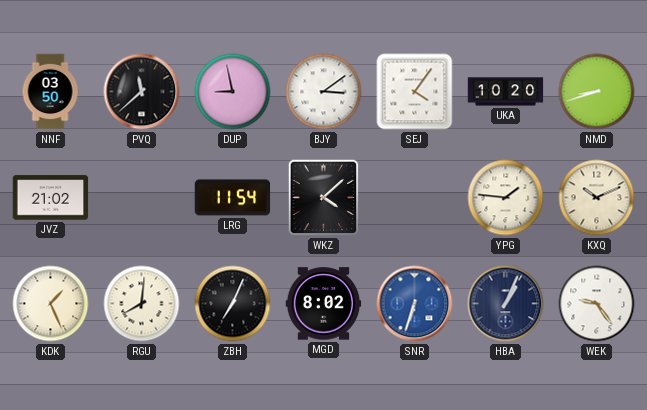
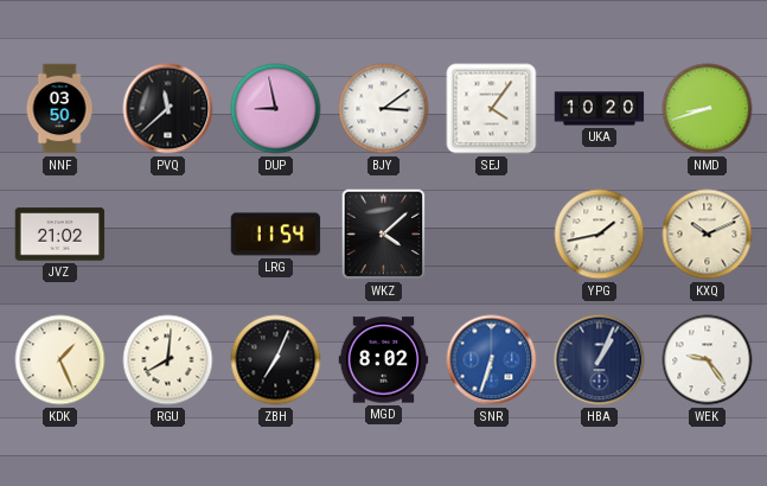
YPG: 1:46 -> 1:43
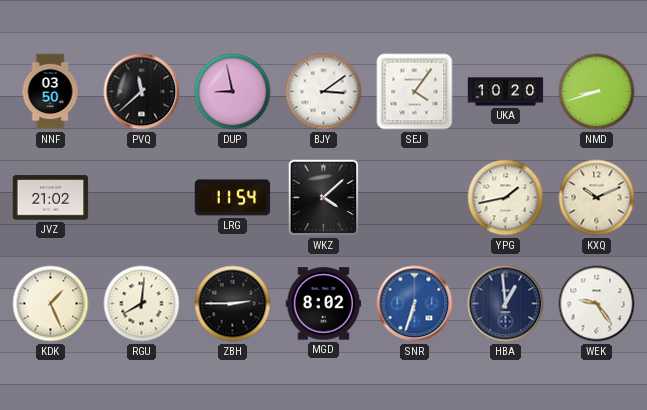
ZBH: 7:04 -> 2:45
HBA: 1:04 -> 12:59
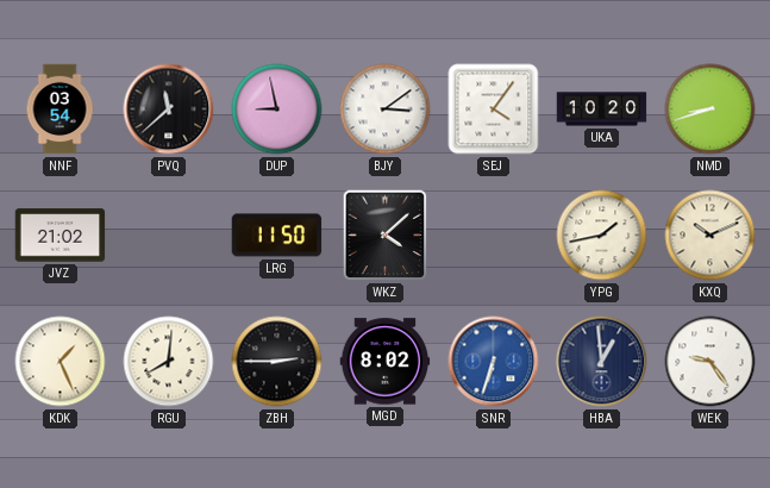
NNF: 03:50 -> 03:54
LRG: 11:54 -> 11:50
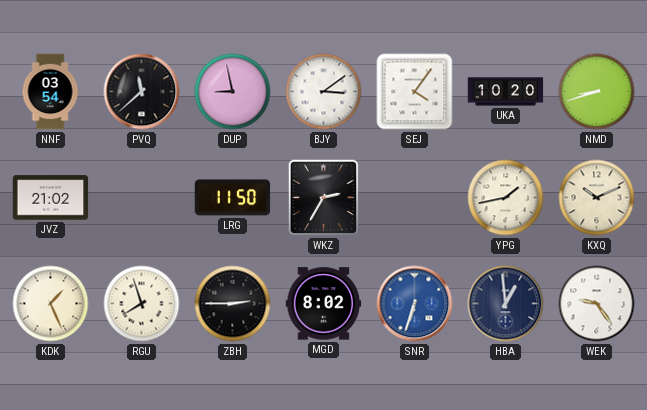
WKZ: 4:08 -> 2:35
RGU: 8:01 -> 7:57
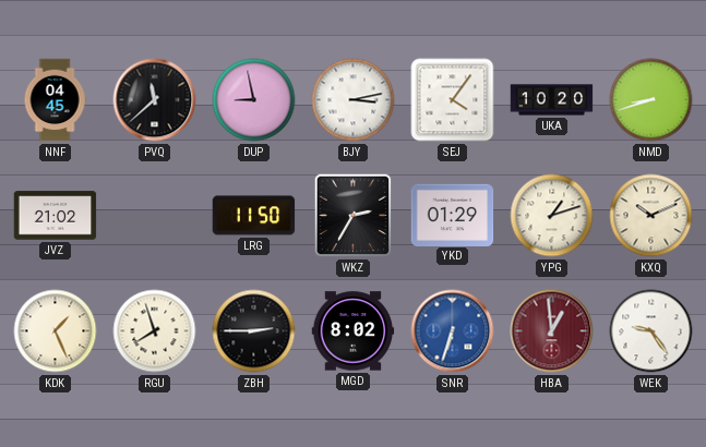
NNF: 03:54 -> 04:45
BJY: 3:09 -> 3:13
YKD: none -> 01:29
YPG: 1:43 -> 1:12
HBA dial: navy -> burgundy
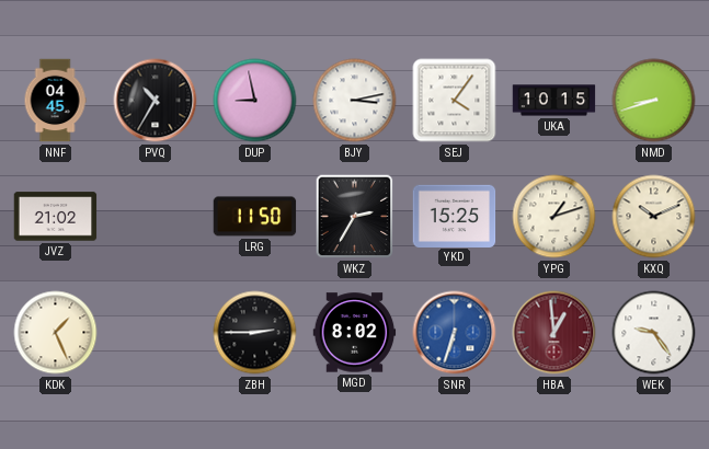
PVQ: 11:38 -> 10:35
UKA: 10:20 -> 10:15
YKD: 01:29 -> 15:25
RGU: 7:57 -> none
